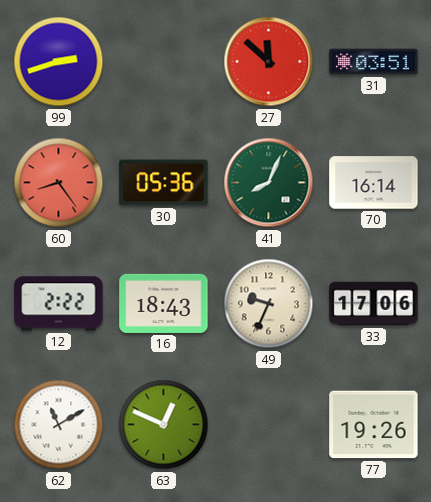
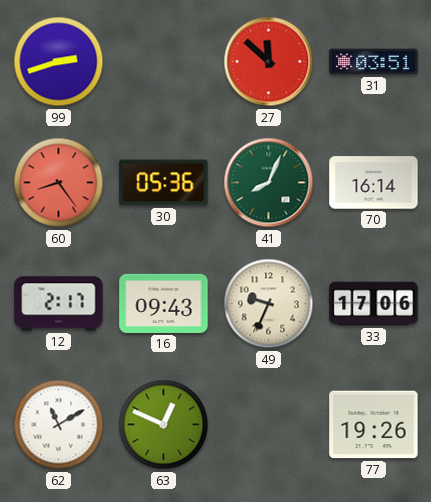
12: 2:22 -> 2:17
16: 18:43 -> 09:43
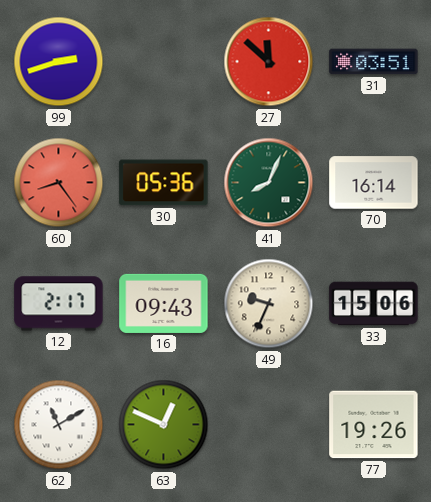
33: 17:06 -> 15:06
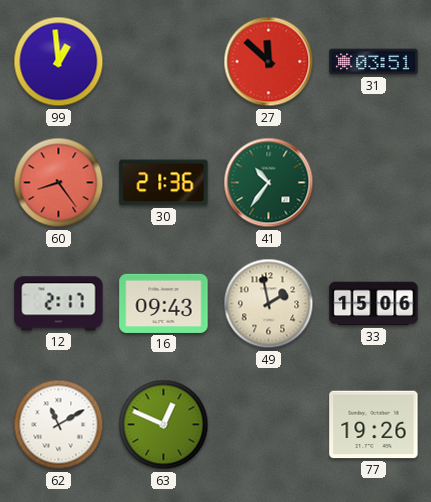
99: 2:42 -> 12:59
30: 05:36 -> 21:36
41: 8:04 -> 10:36
70: 16:14 -> none
49: 9:34 -> 1:58
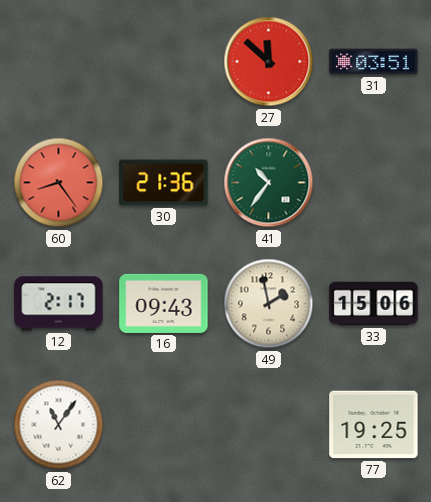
99: 12:59 -> none
62: 11:10 -> 11:06
63: 12:49 -> none
77: 19:26 -> 19:25
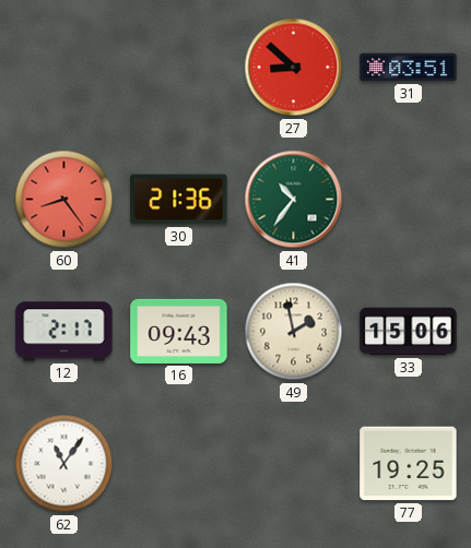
27: 11:52 -> 8:52
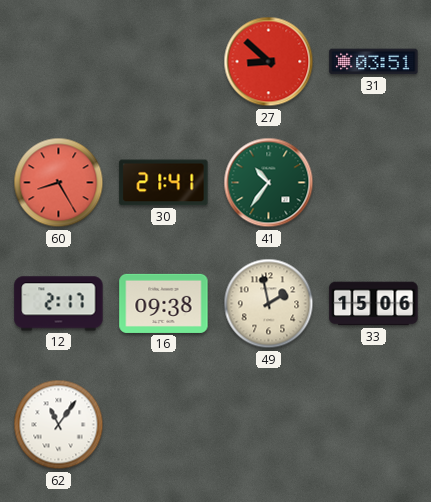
60: 8:24 -> 8:25
30: 21:36 -> 21:41
16: 09:43 -> 09:38
77: 19:25 -> none
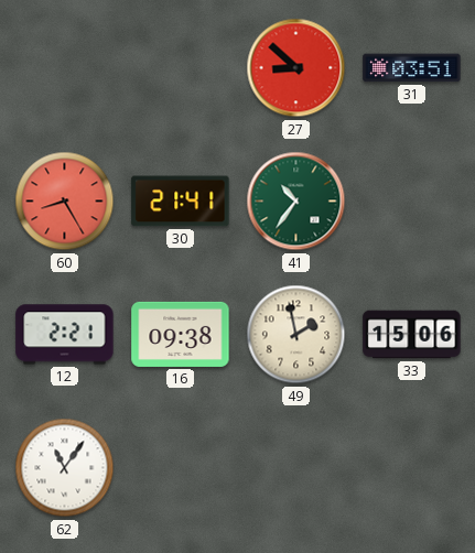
12: 2:17 -> 2:21
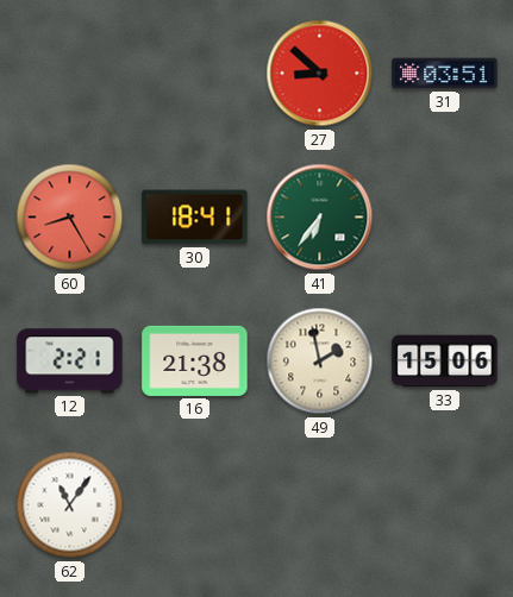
30: 21:41 -> 18:41
41: 10:36 -> 6:36
16: 09:38 -> 21:38
